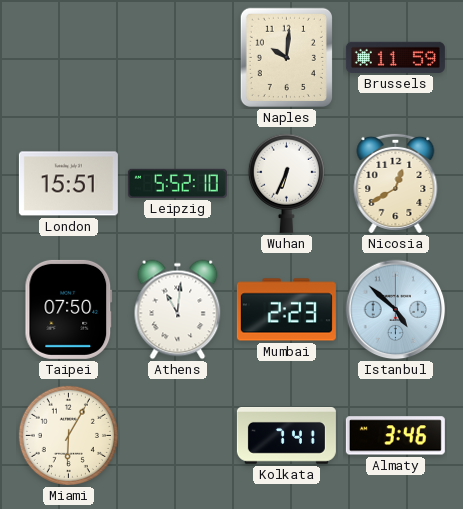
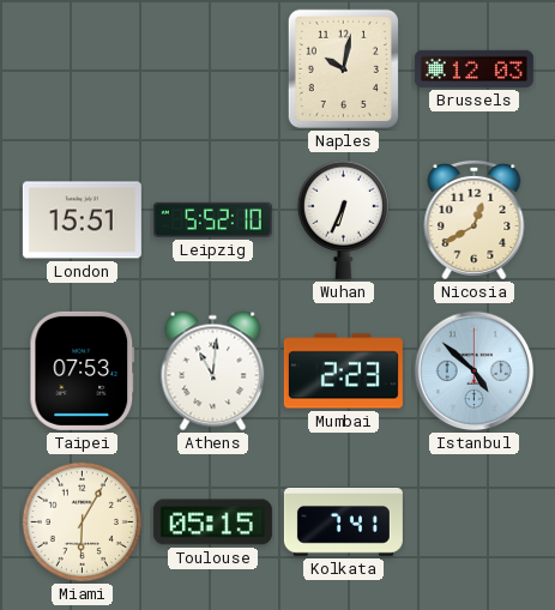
Naples: 10:01 -> 10:02
Brussels: 11:59 -> 12:03
Taipei: 07:50 -> 07:53
Toulouse: none -> 05:15
Almaty: 3:46 -> none
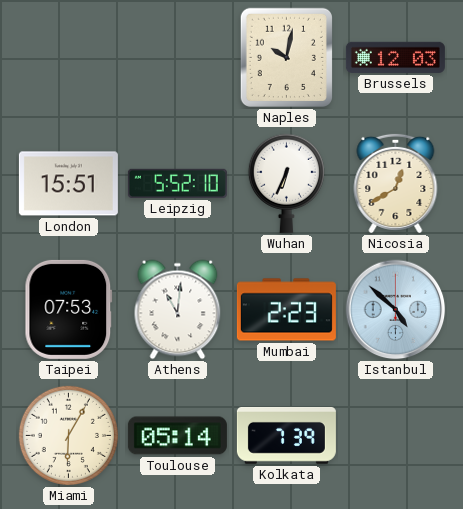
Toulouse: 05:15 -> 05:14
Kolkata: 7:41 -> 7:39
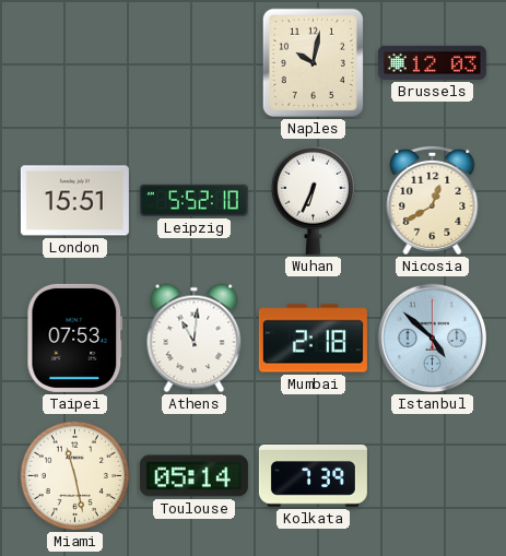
Mumbai: 2:23 -> 2:18
Miami: 6:05 -> 11:28
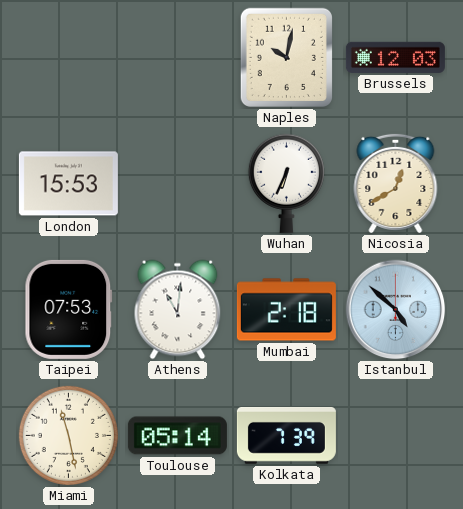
London: 15:51 -> 15:53
Leipzig: 5:52 -> none
